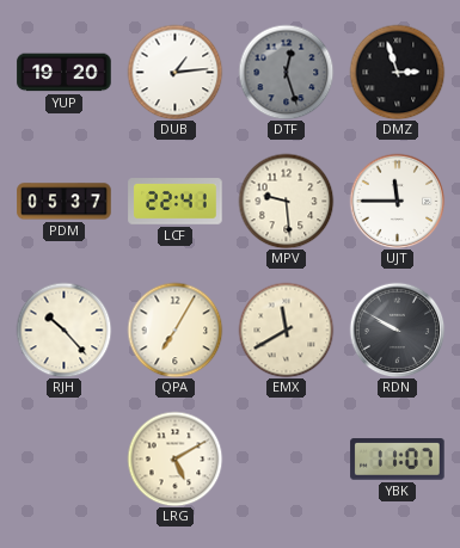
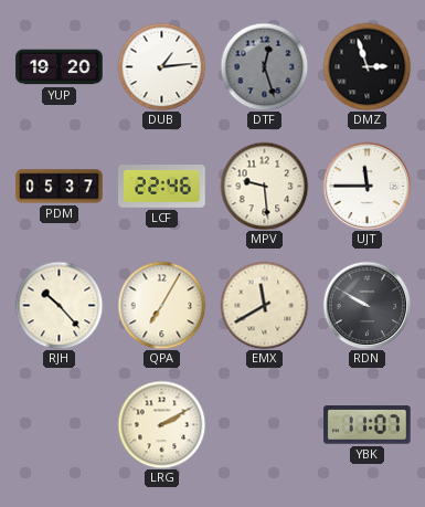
LCF: 22:41 -> 22:46
LRG: 5:10 -> 2:10
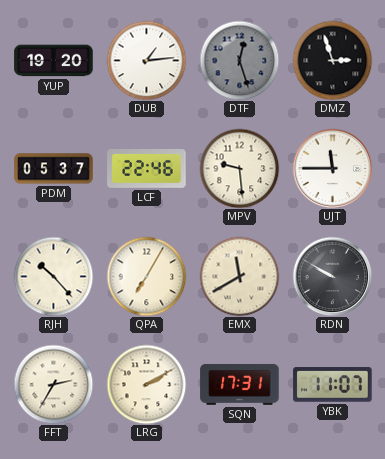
FFT: none -> 2:35
SQN: none -> 17:31
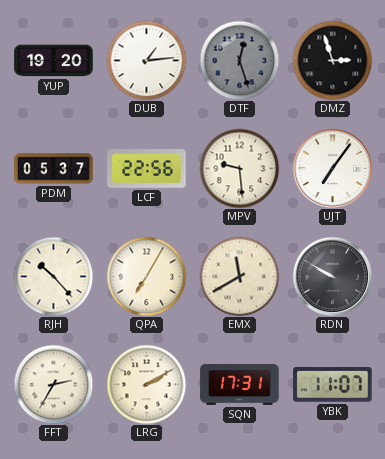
LCF: 22:46 -> 22:56
UJT: 11:45 -> 7:06
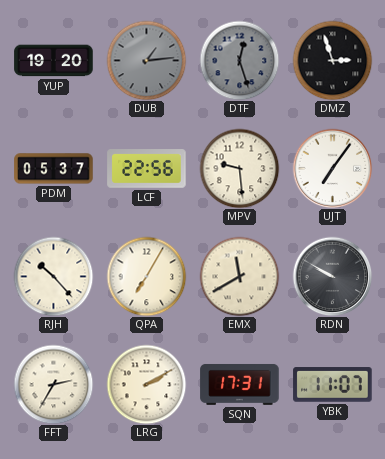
DUB dial: white -> grey
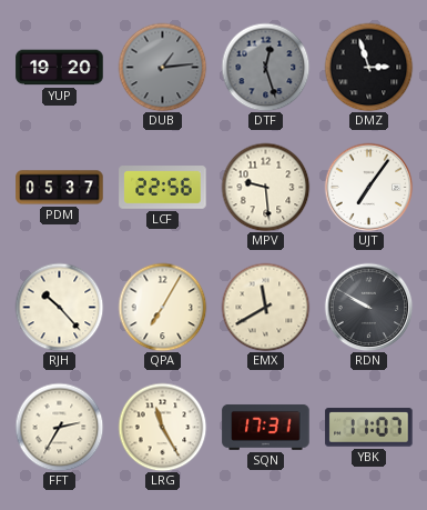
LRG: 2:10 -> 11:25
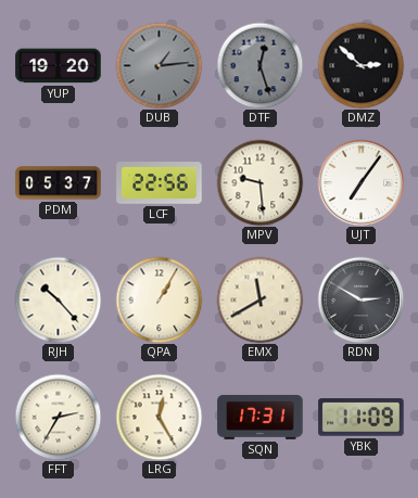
DMZ: 2:57 -> 2:52
QPA: 7:05 -> 1:05
RDN: 9:50 -> 2:50
LRG: 11:25 -> 12:25
YBK: 11:07 -> 11:09
